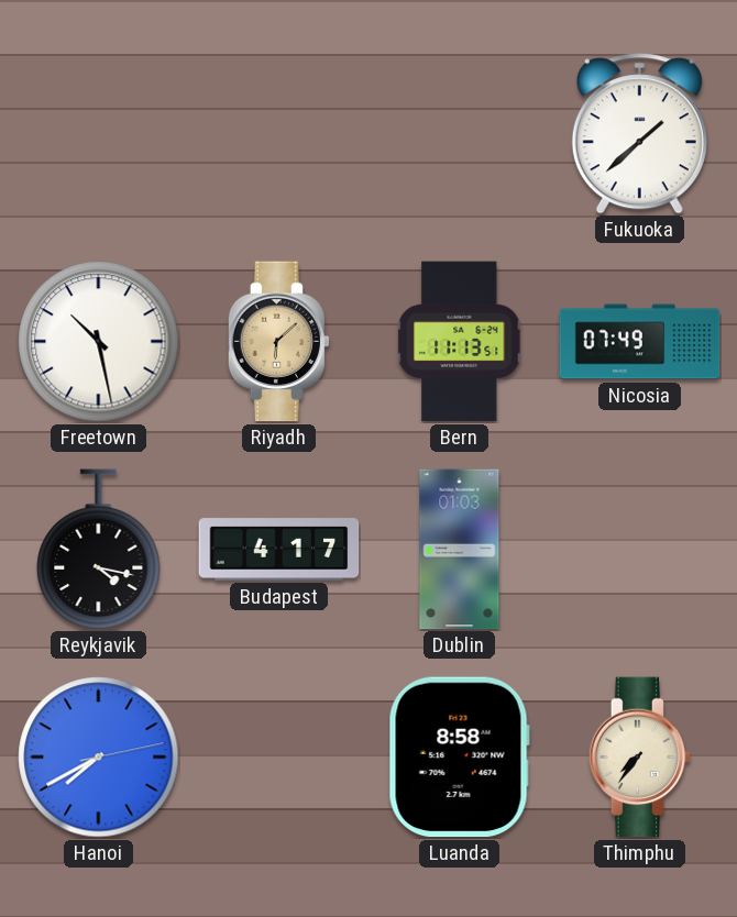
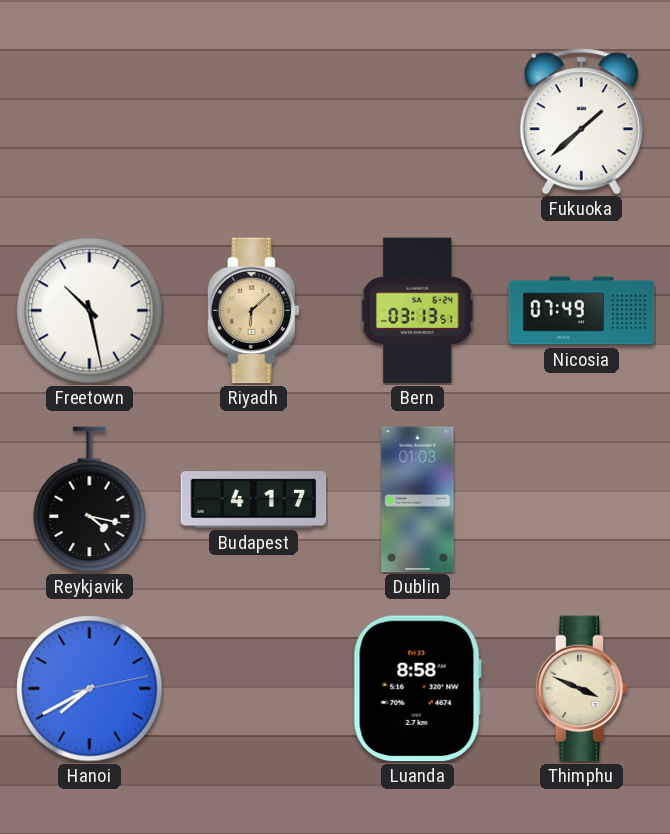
Bern: 11:13 -> 03:13
Thimphu: 7:36 -> 3:49
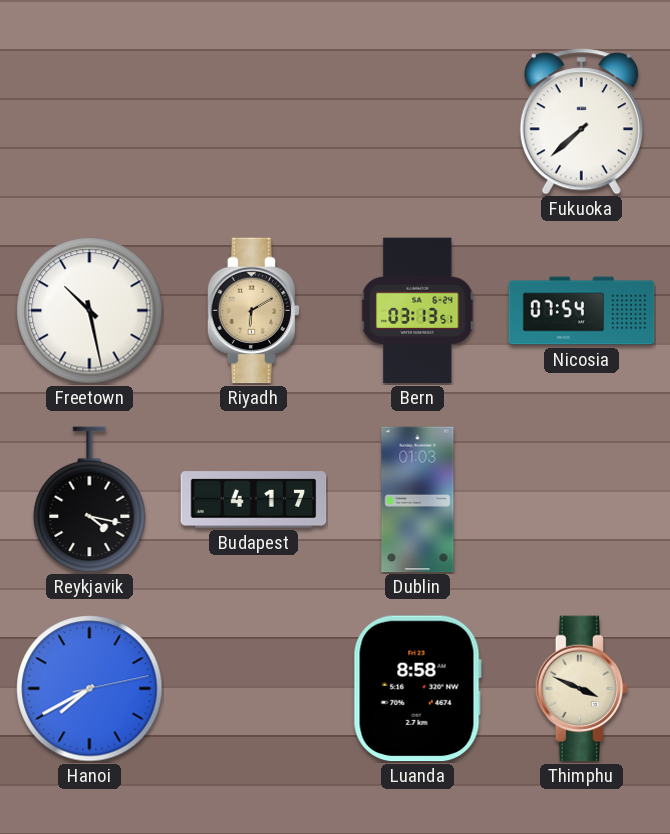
Fukuoka: 1:38 -> 7:38
Riyadh: 6:08 -> 6:10
Nicosia: 07:49 -> 07:54
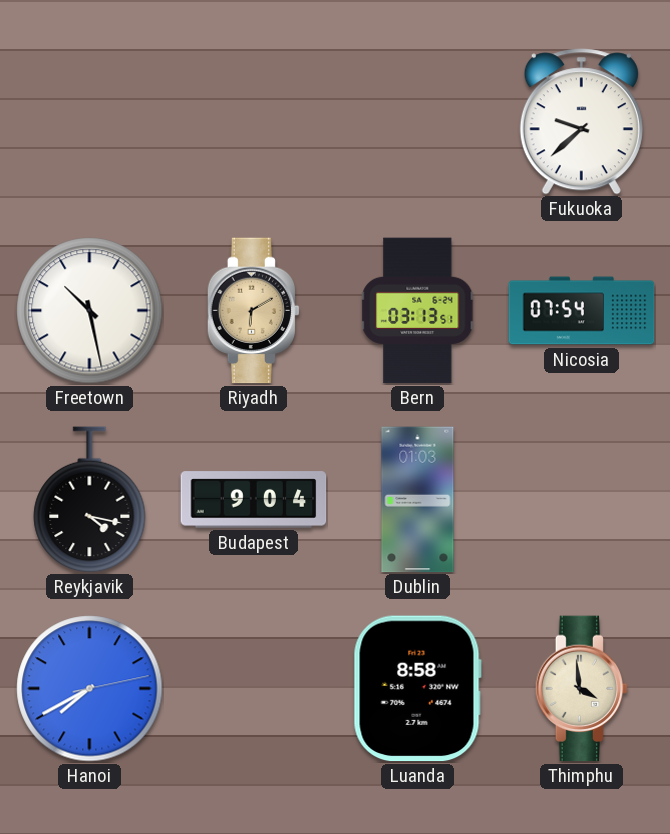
Fukuoka: 7:38 -> 9:38
Budapest: 4:17 -> 9:04
Thimphu: 3:49 -> 3:59
